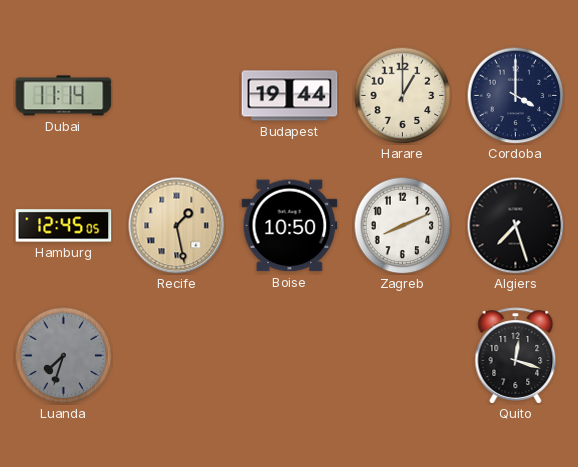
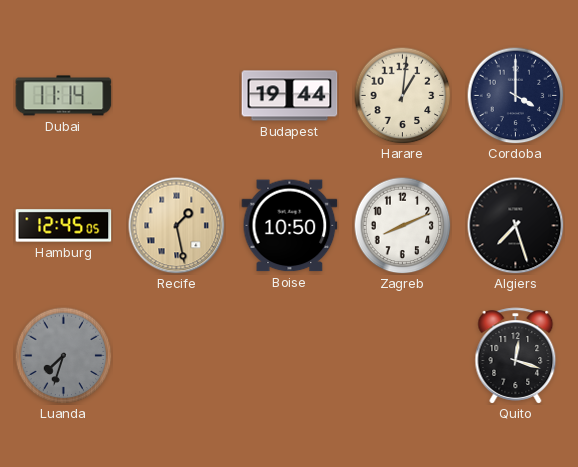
Harare: 1:00 -> 1:01
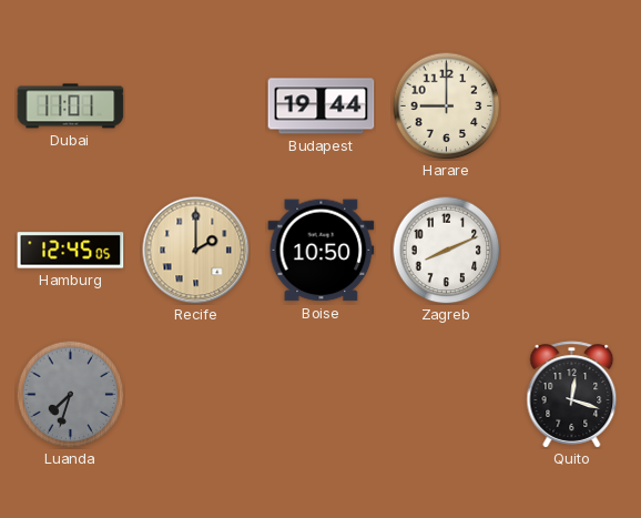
Dubai: 11:14 -> 11:01
Harare: 1:01 -> 9:00
Cordoba: 4:00 -> none
Recife: 1:28 -> 2:00
Algiers: 7:27 -> none
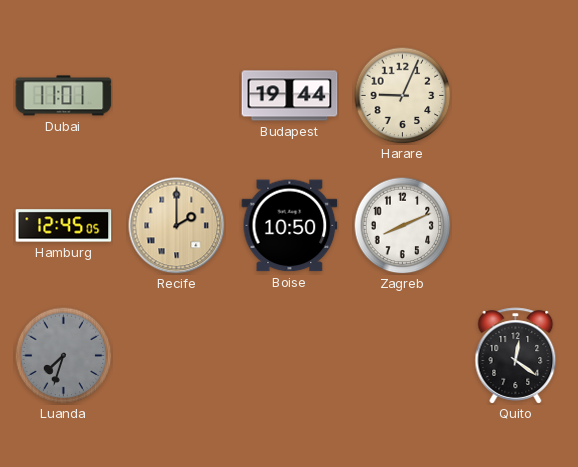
Harare: 9:00 -> 9:04
Quito: 12:18 -> 12:21
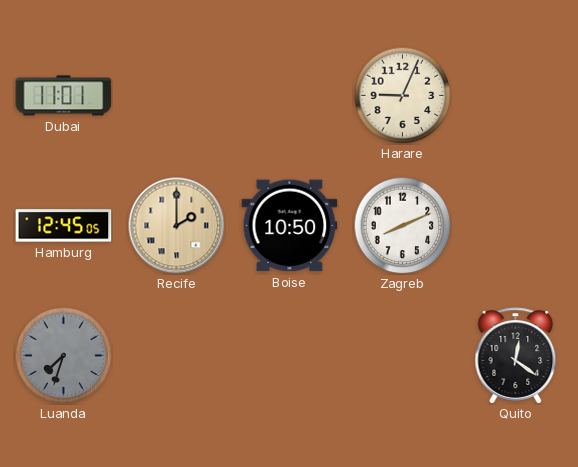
Budapest: 19:44 -> none
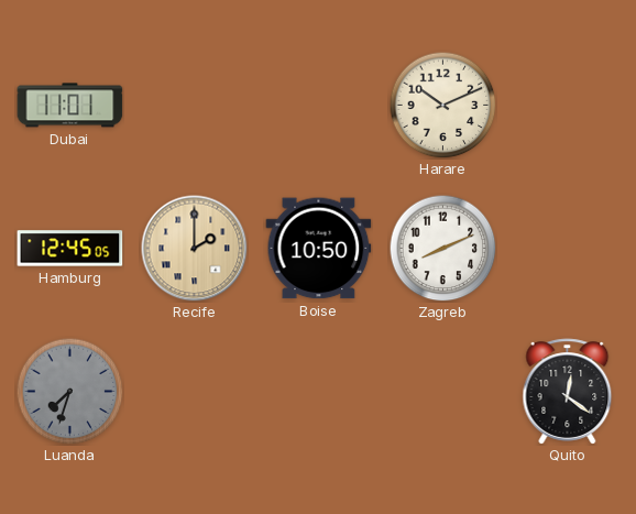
Harare: 9:04 -> 10:11
